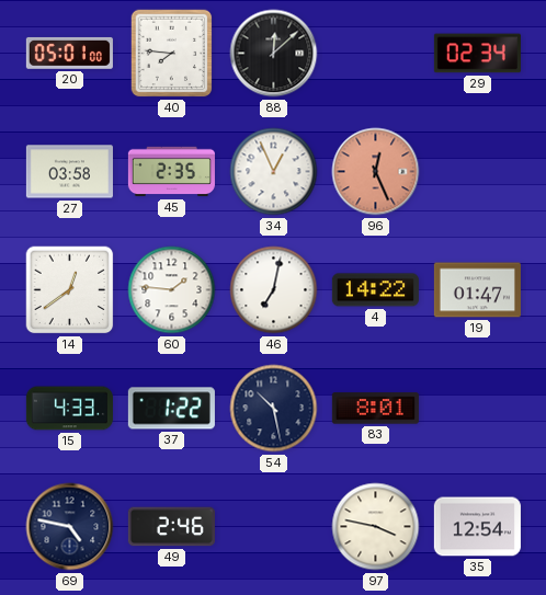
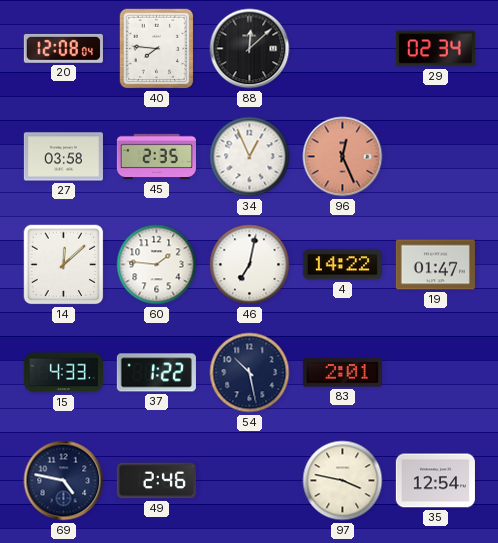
20: 05:01 -> 12:08
14: 12:39 -> 12:08
83: 8:01 -> 2:01
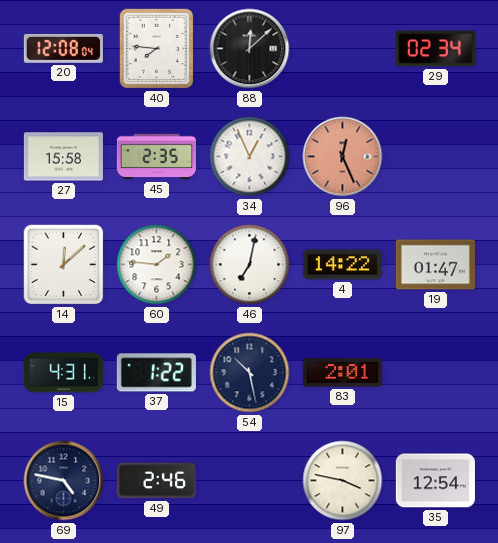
27: 03:58 -> 15:58
15: 4:33 -> 4:31
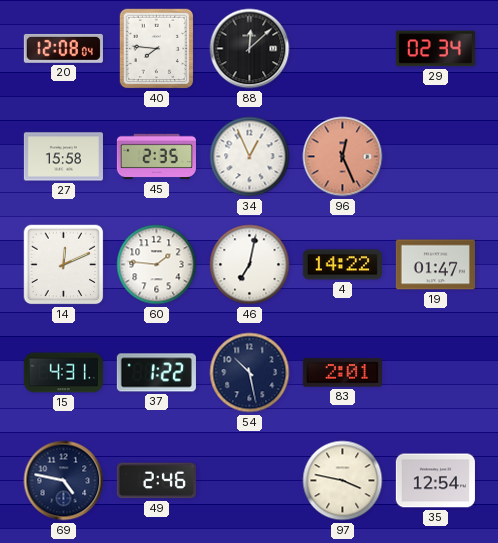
14: 12:08 -> 12:11
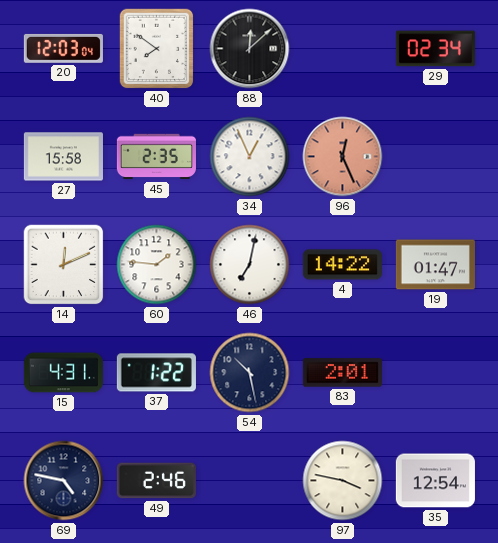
20: 12:08 -> 12:03
40: 7:46 -> 7:51
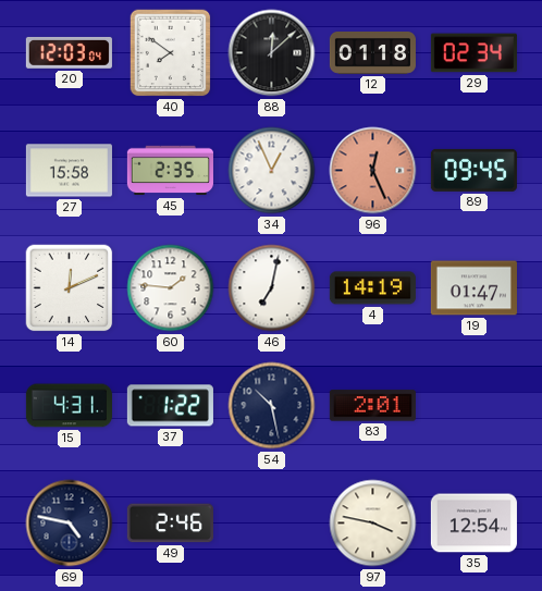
12: none -> 01:18
89: none -> 09:45
4: 14:22 -> 14:19
